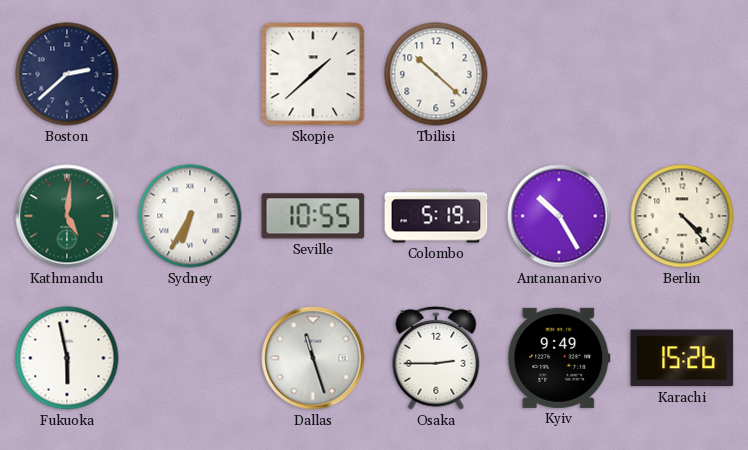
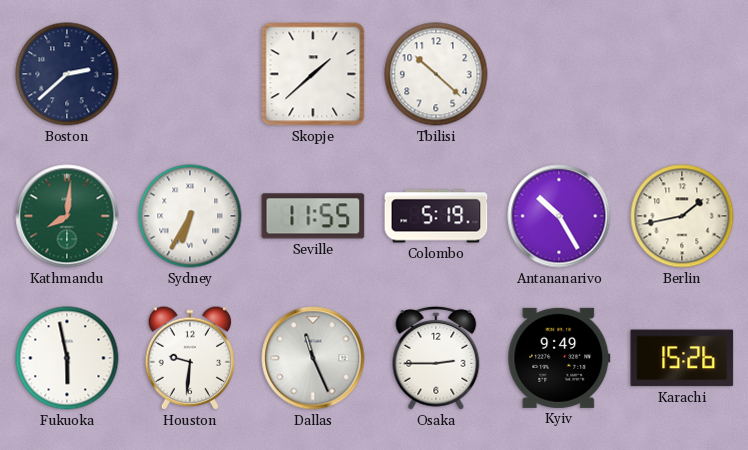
Kathmandu: 5:01 -> 8:01
Seville: 10:55 -> 11:55
Berlin: 4:23 -> 1:43
Houston: none -> 9:31
Dallas: 11:27 -> 11:26
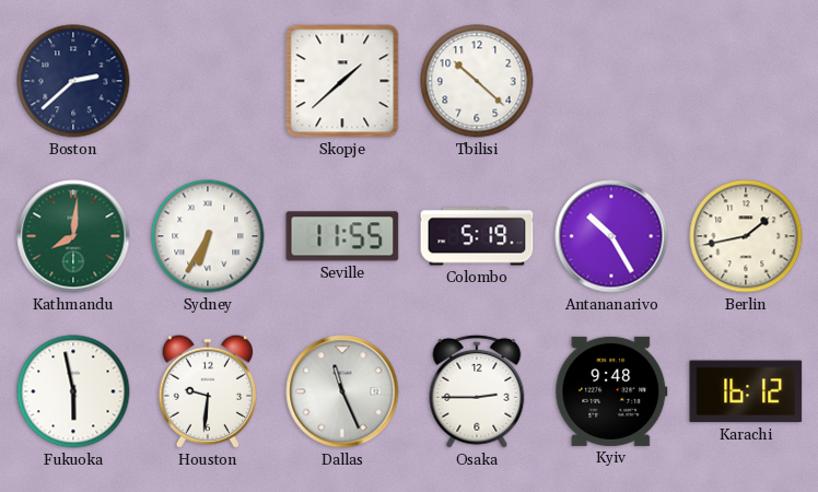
Kyiv: 9:49 -> 9:48
Karachi: 15:26 -> 16:12
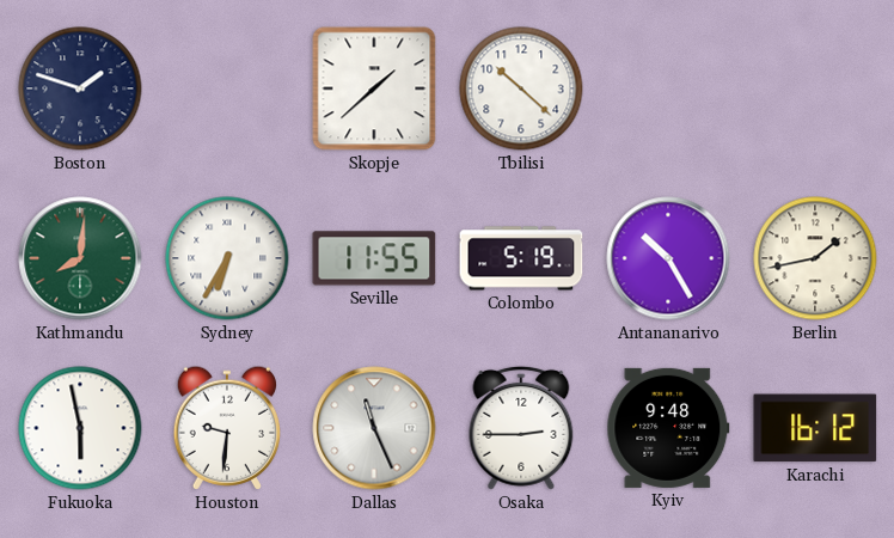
Boston: 2:38 -> 1:48
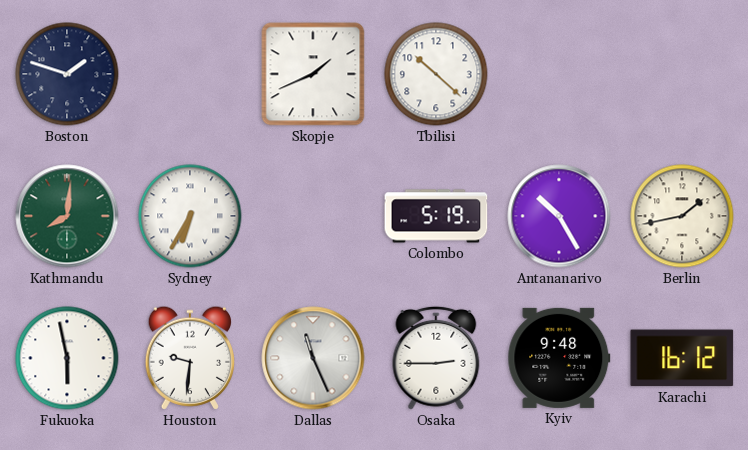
Skopje: 1:38 -> 1:41
Seville: 11:55 -> none
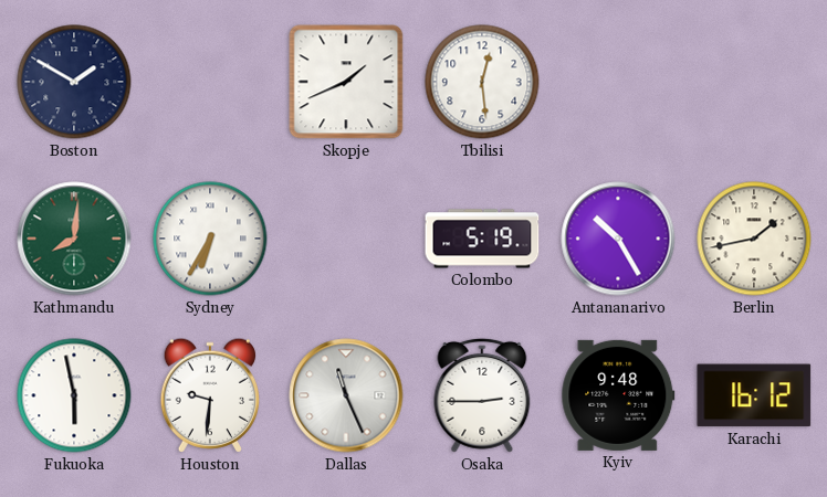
Boston: 1:48 -> 1:50
Tbilisi: 10:22 -> 12:29
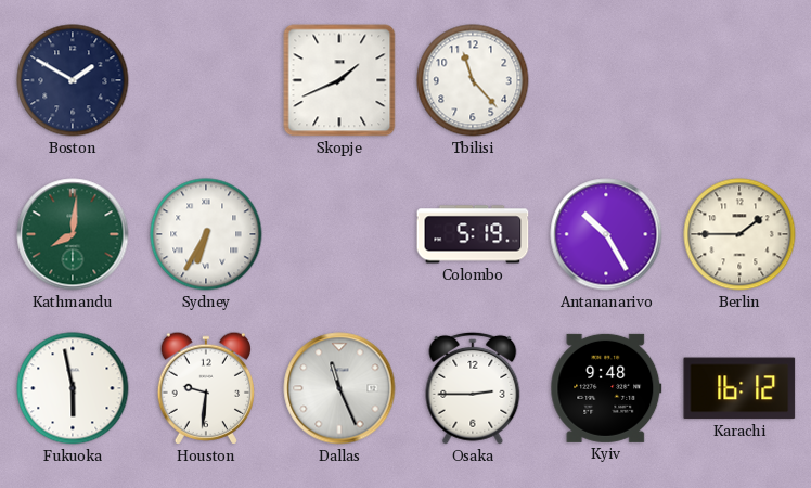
Tbilisi: 12:29 -> 11:23
Berlin: 1:43 -> 1:45
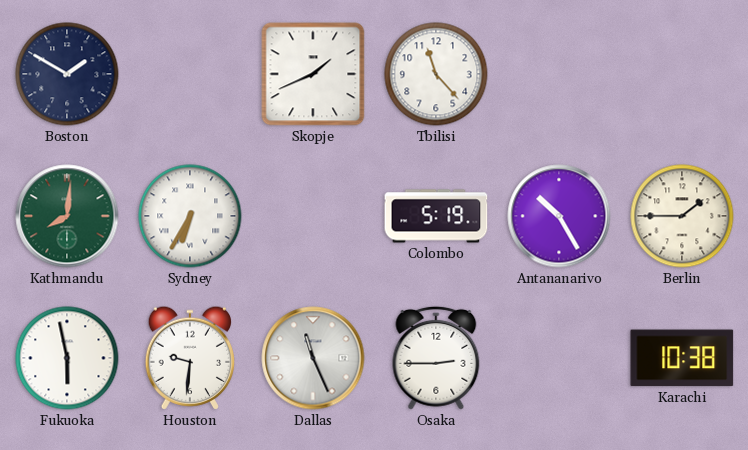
Kyiv: 9:48 -> none
Karachi: 16:12 -> 10:38
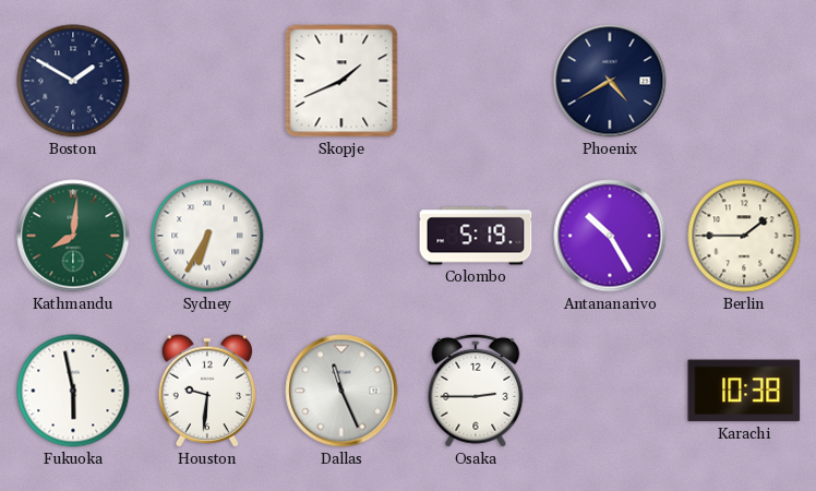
Tbilisi: 11:23 -> none
Phoenix: none -> 4:40
